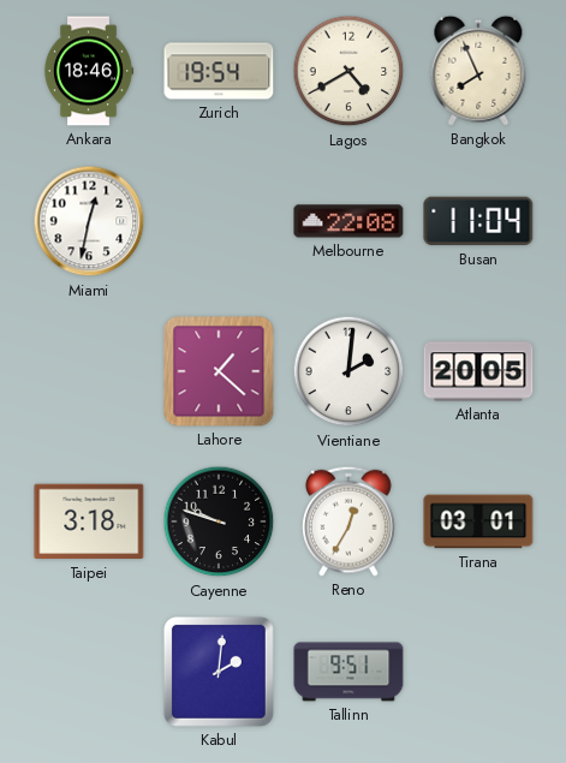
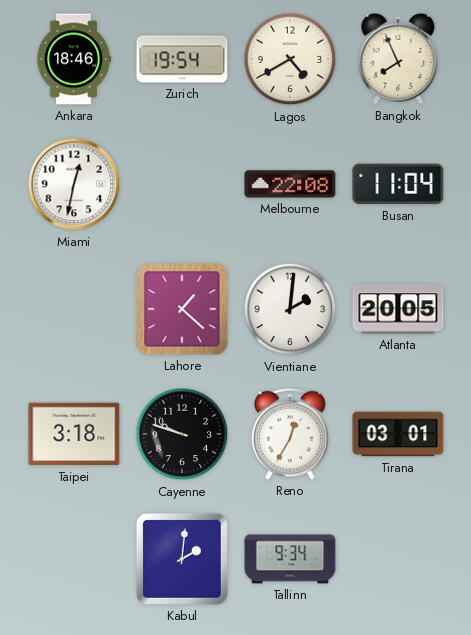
Tallinn: 9:51 -> 9:34
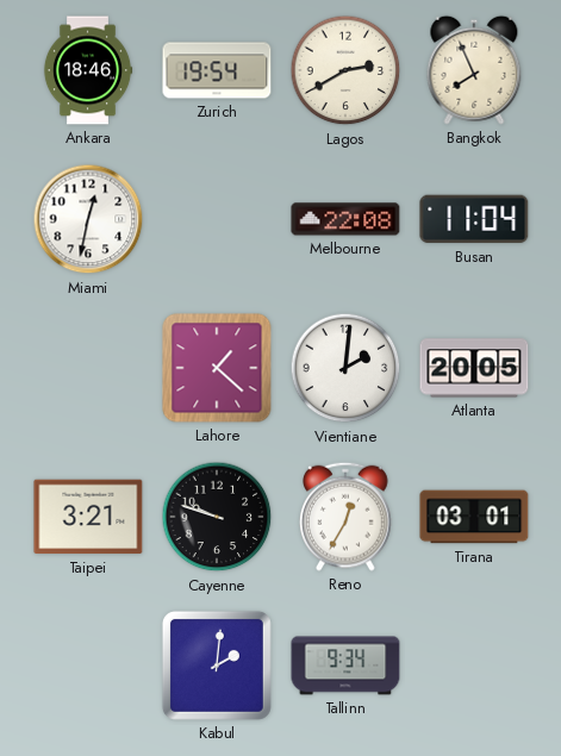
Lagos: 4:40 -> 2:40
Taipei: 3:18 -> 3:21
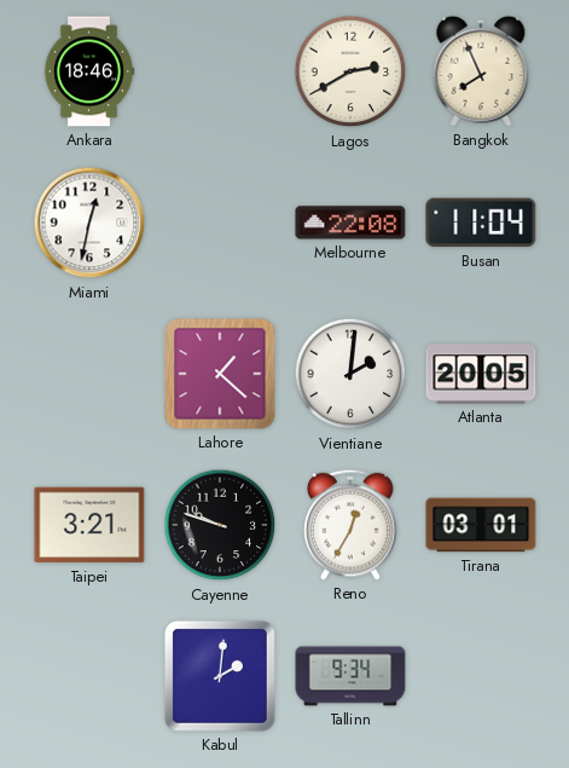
Zurich: 19:54 -> none
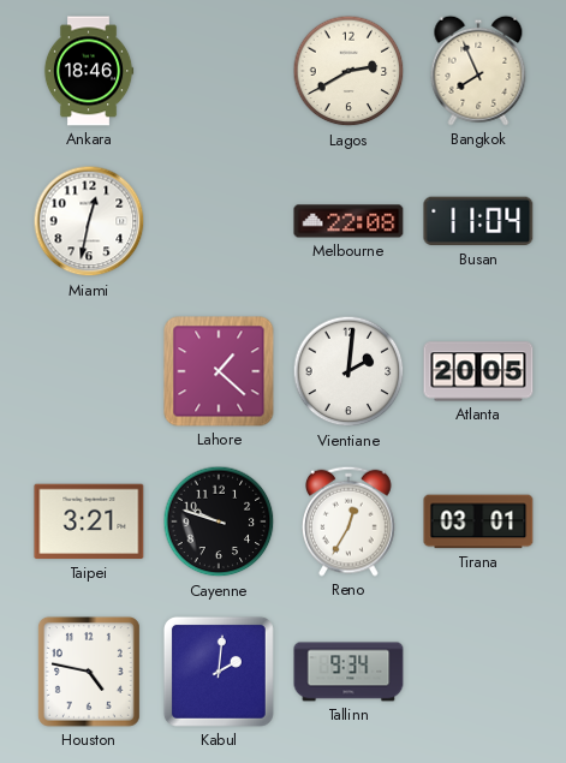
Houston: none -> 4:47
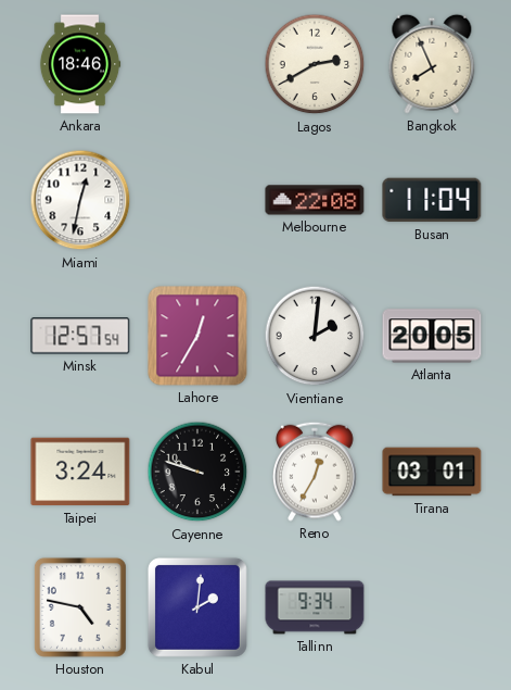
Minsk: none -> 12:57
Lahore: 1:22 -> 12:35
Taipei: 3:21 -> 3:24
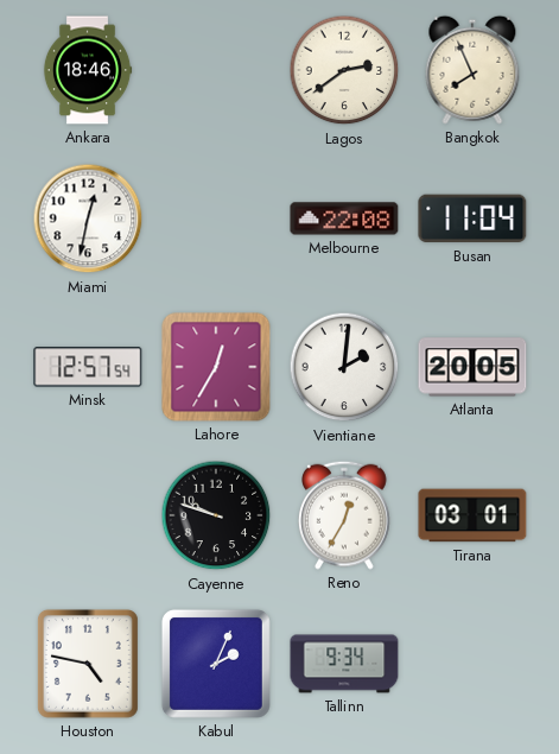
Lagos: 2:40 -> 2:39
Taipei: 3:24 -> none
Kabul: 2:01 -> 2:04
